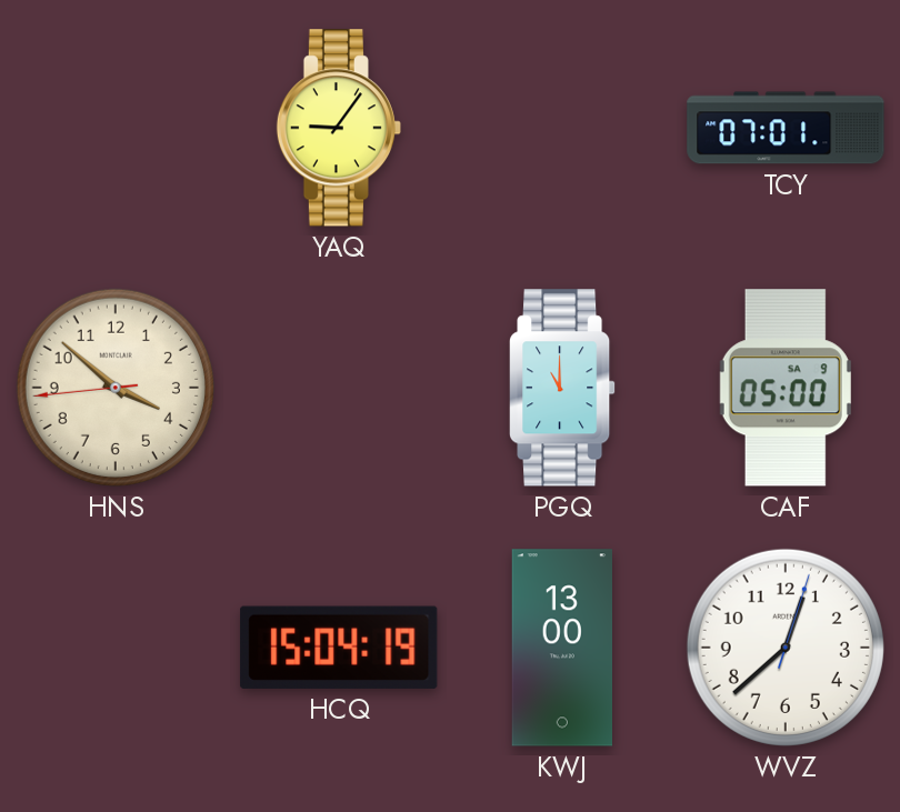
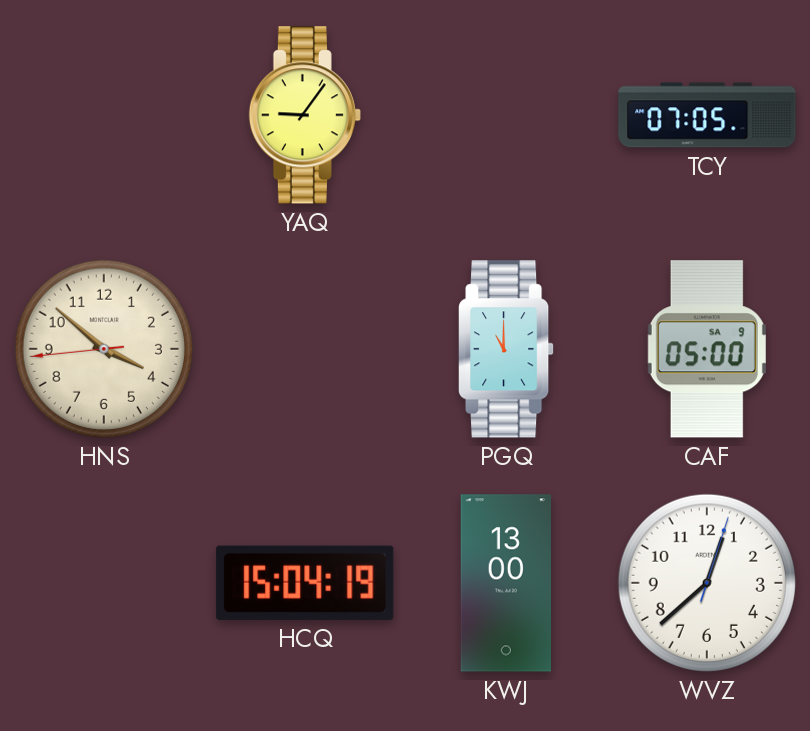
TCY: 07:01 -> 07:05
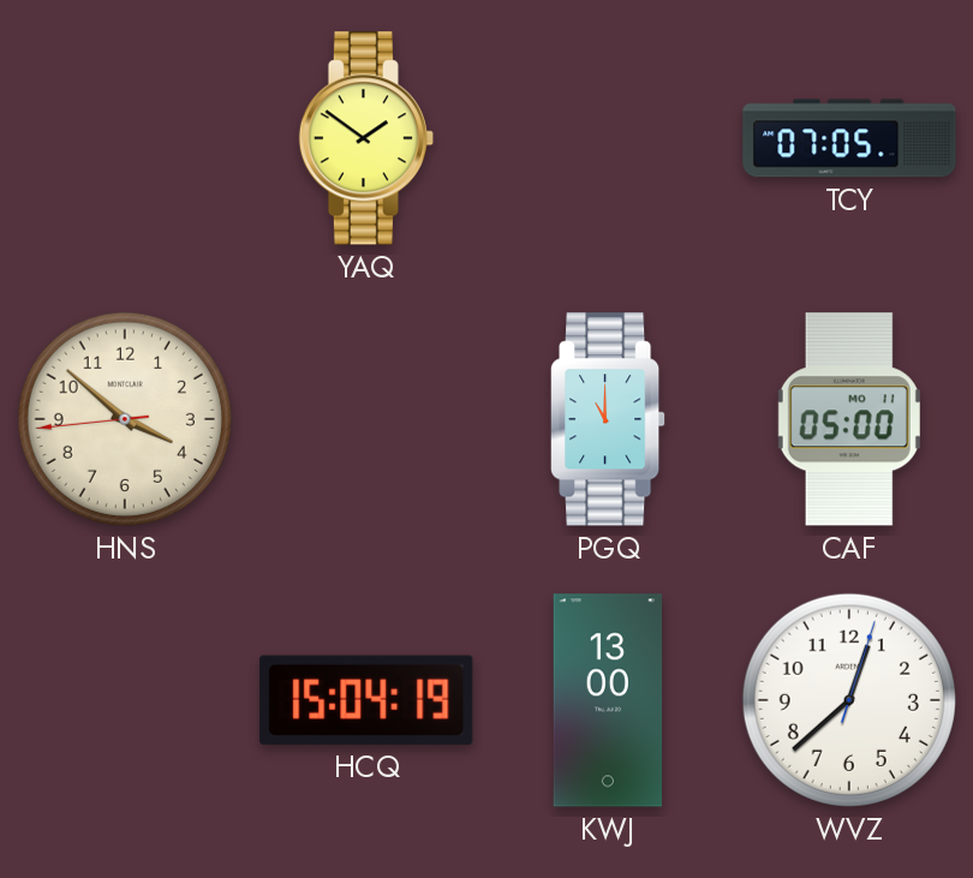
YAQ: 9:06 -> 1:51
CAF date: SA 9 -> MO 11
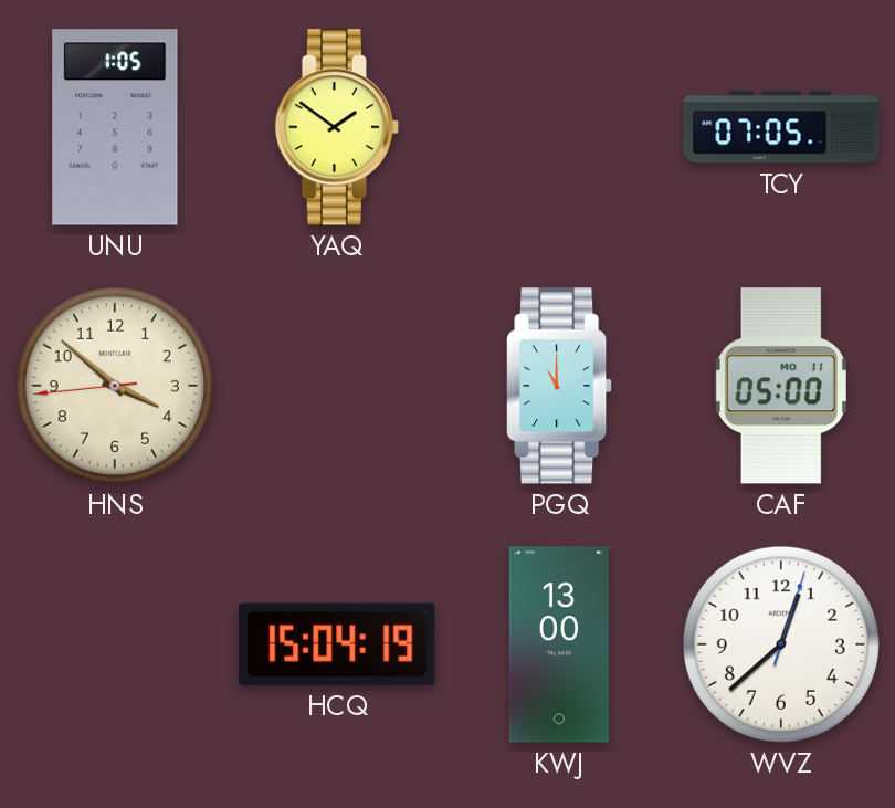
UNU: none -> 1:05
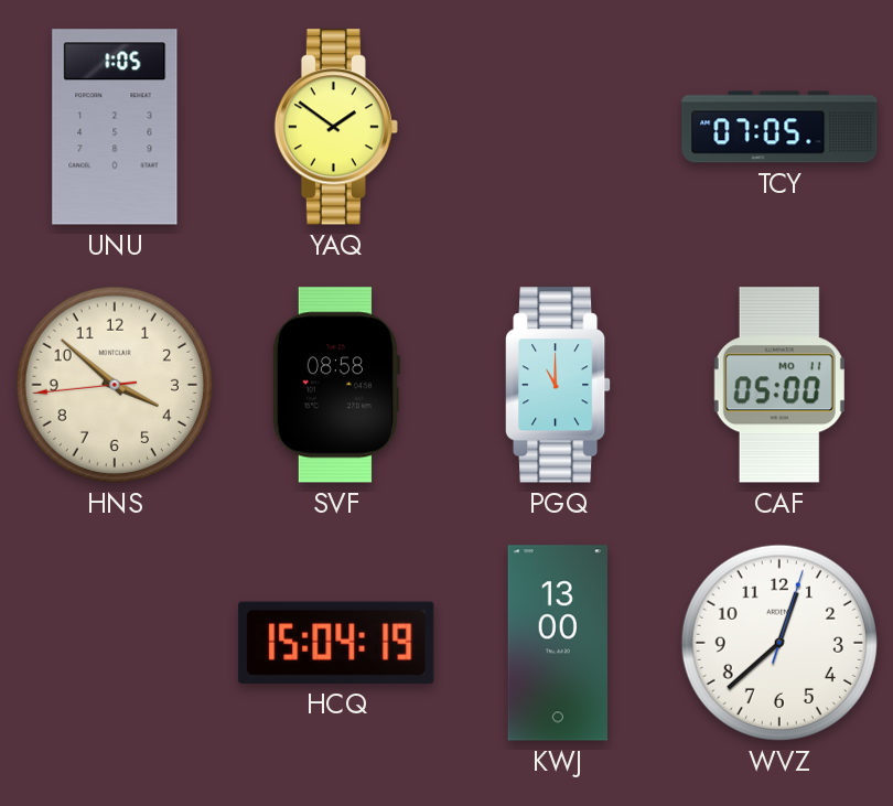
SVF: none -> 08:58
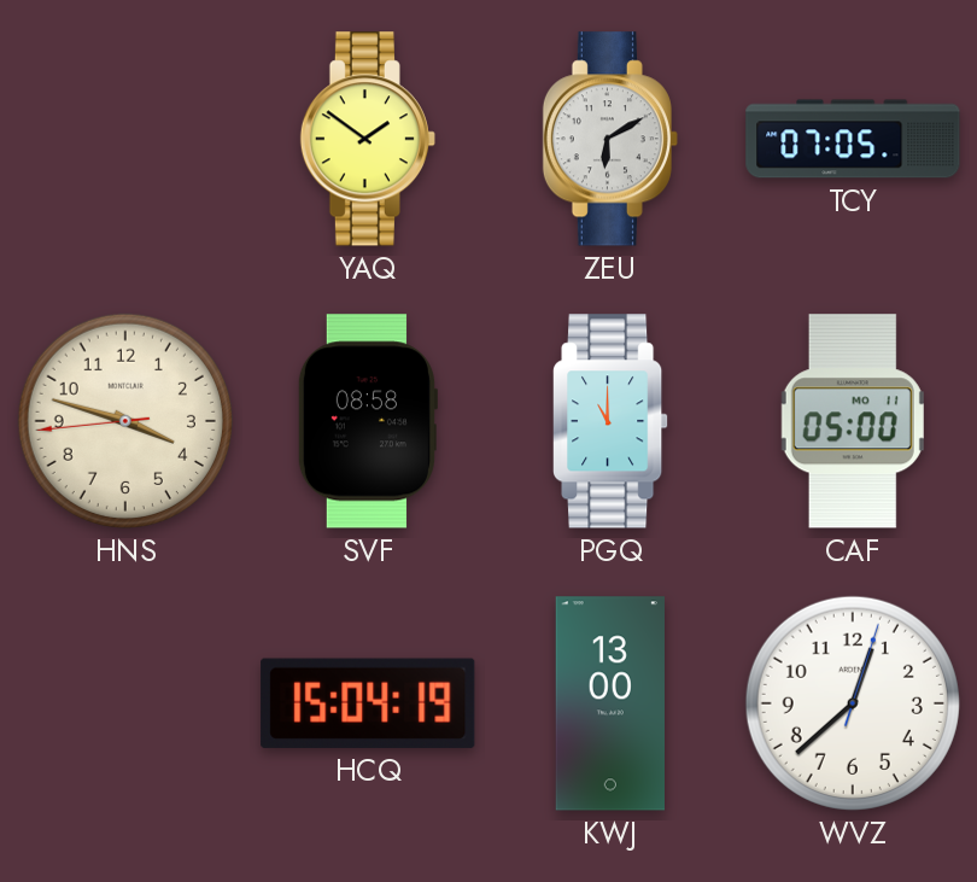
UNU: 1:05 -> none
ZEU: none -> 6:10
HNS: 3:51 -> 3:47
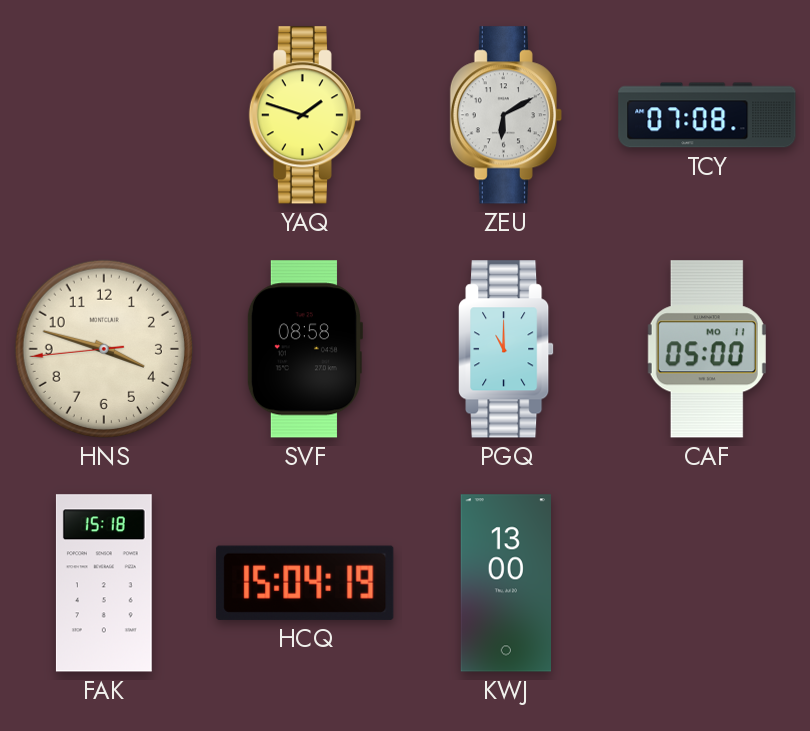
YAQ: 1:51 -> 1:48
TCY: 07:05 -> 07:08
FAK: none -> 15:18
WVZ: 12:38 -> none
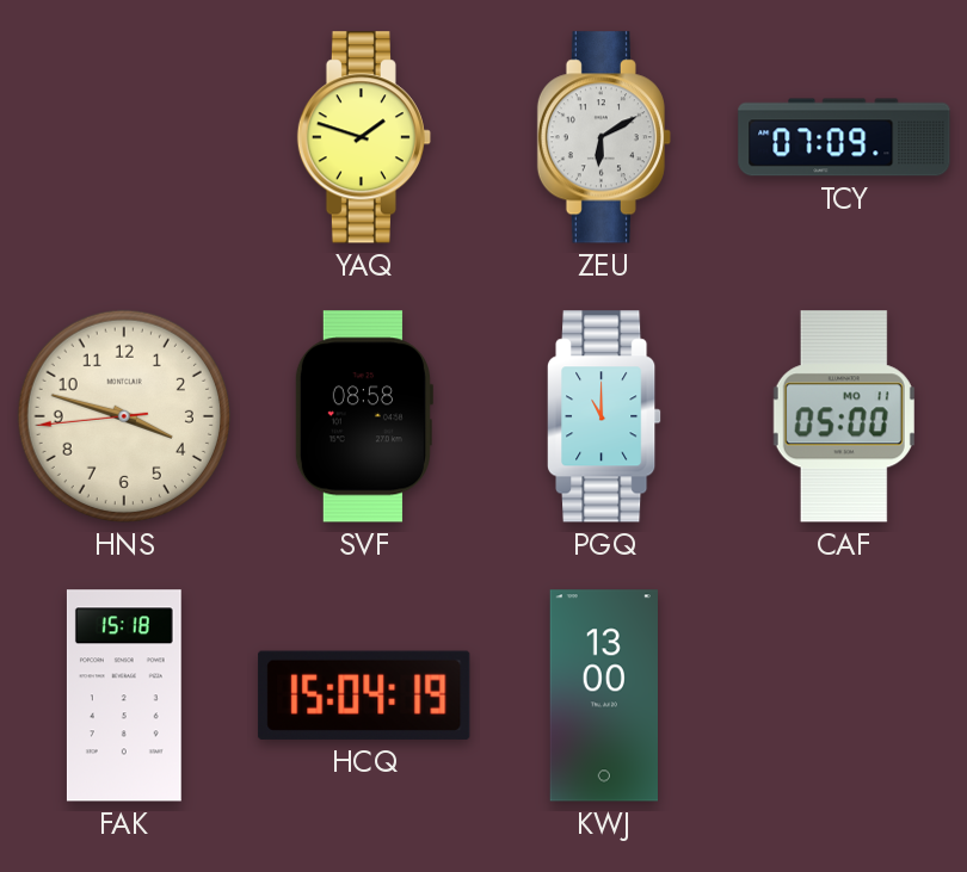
TCY: 07:08 -> 07:09
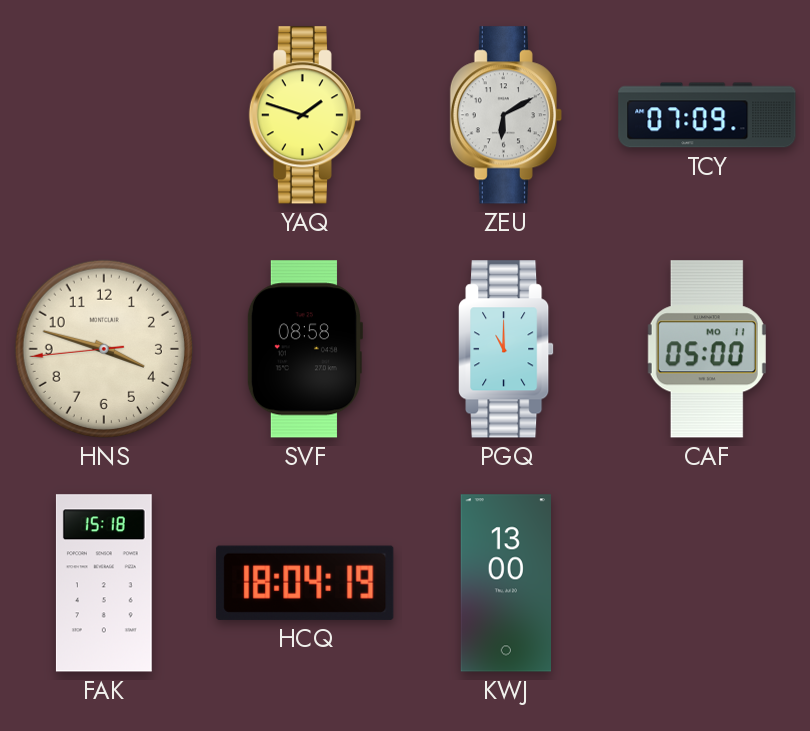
HCQ: 15:04 -> 18:04
